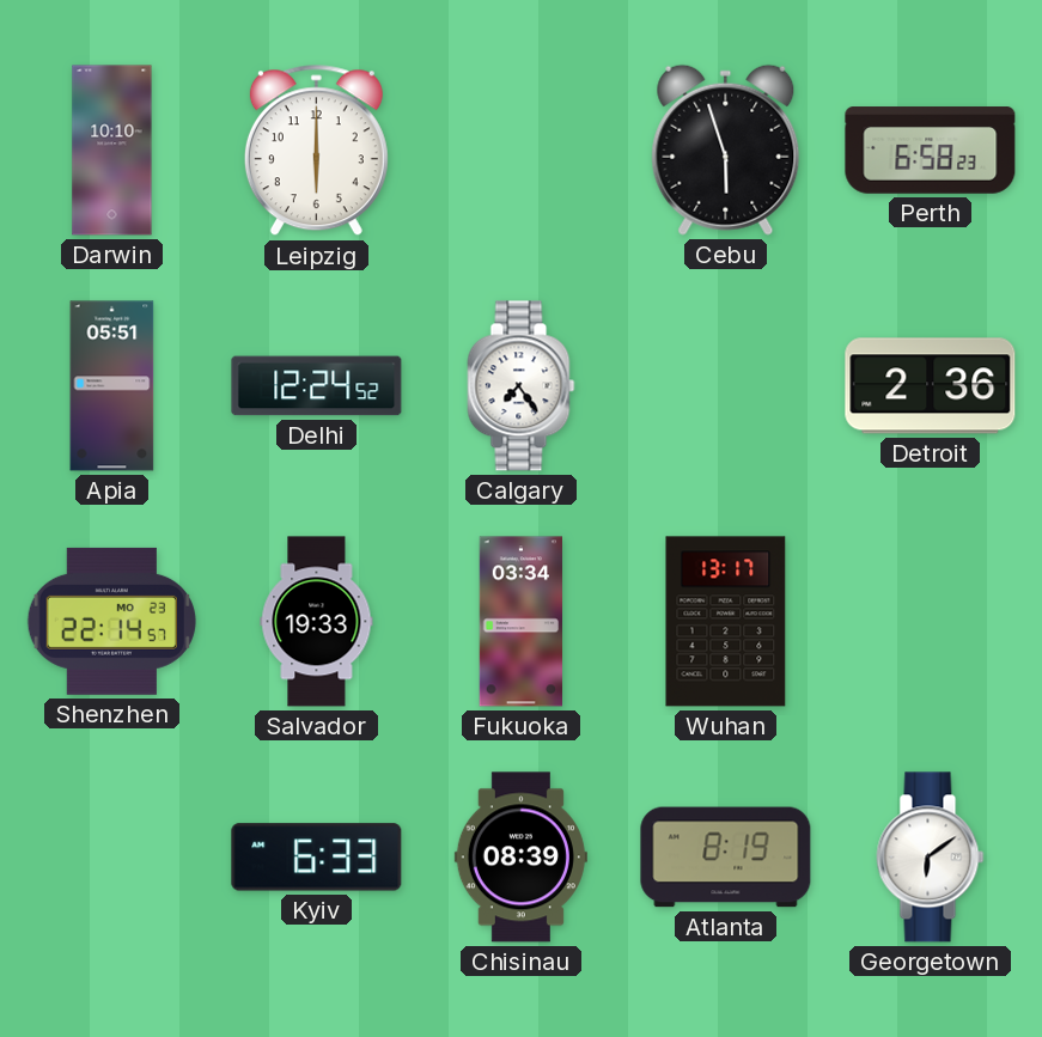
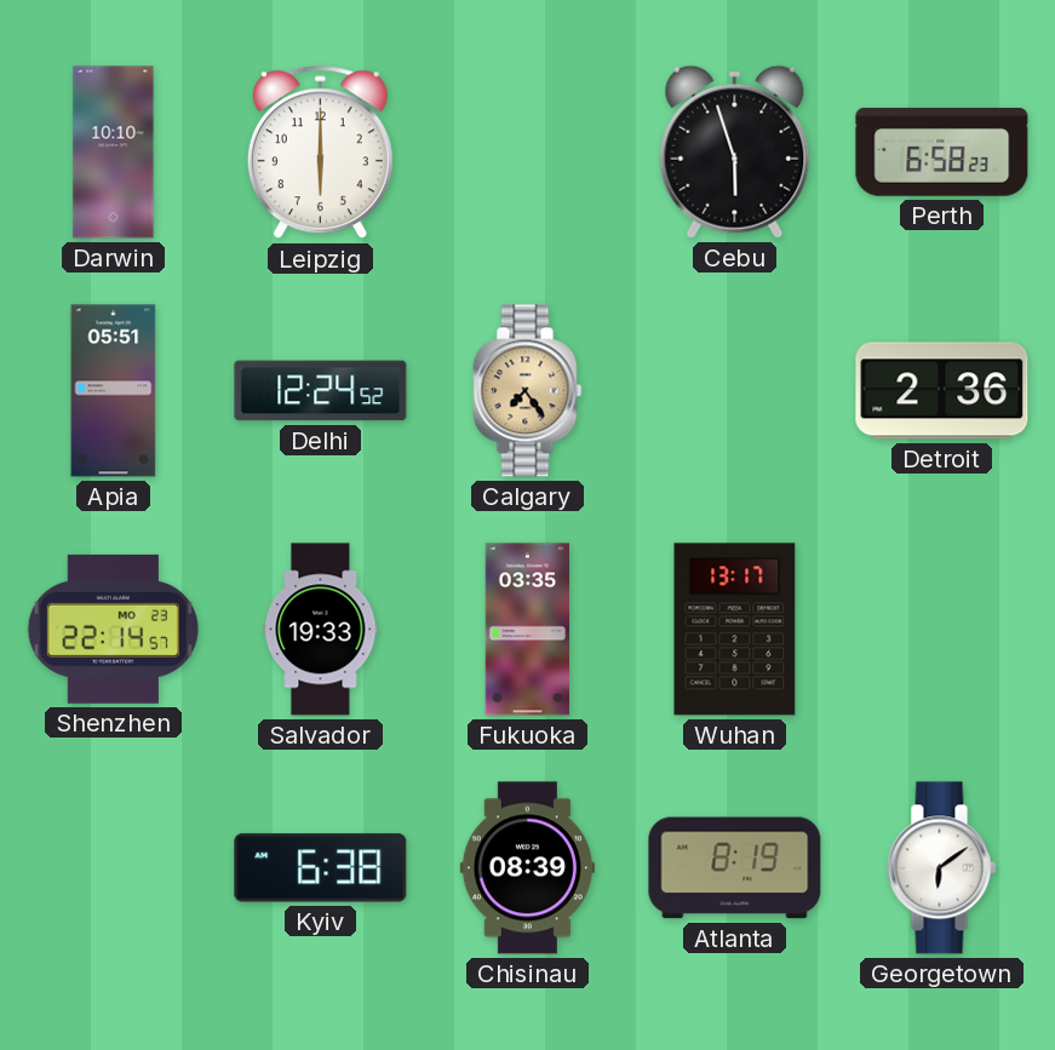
Calgary dial: white -> champagne
Fukuoka: 03:34 -> 03:35
Kyiv: 6:33 -> 6:38
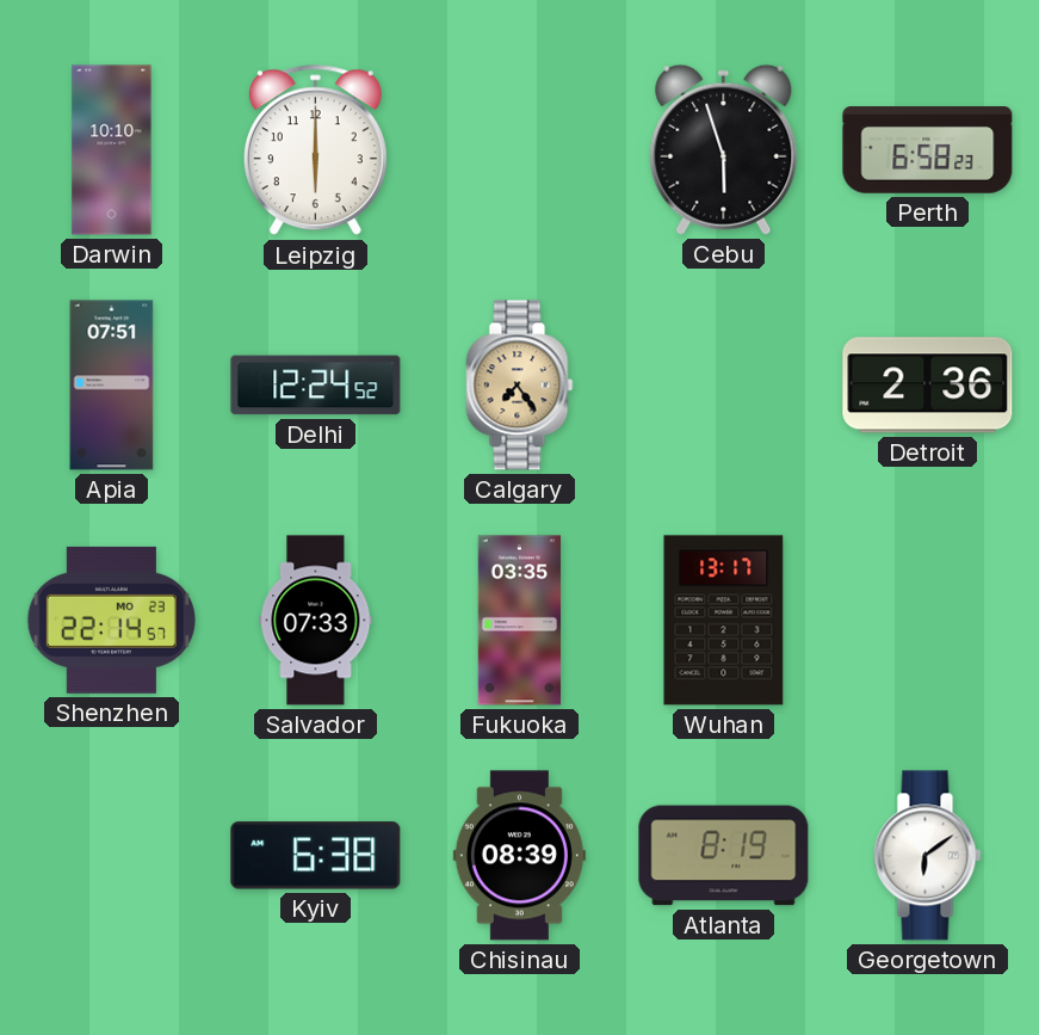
Apia: 05:51 -> 07:51
Salvador: 19:33 -> 07:33
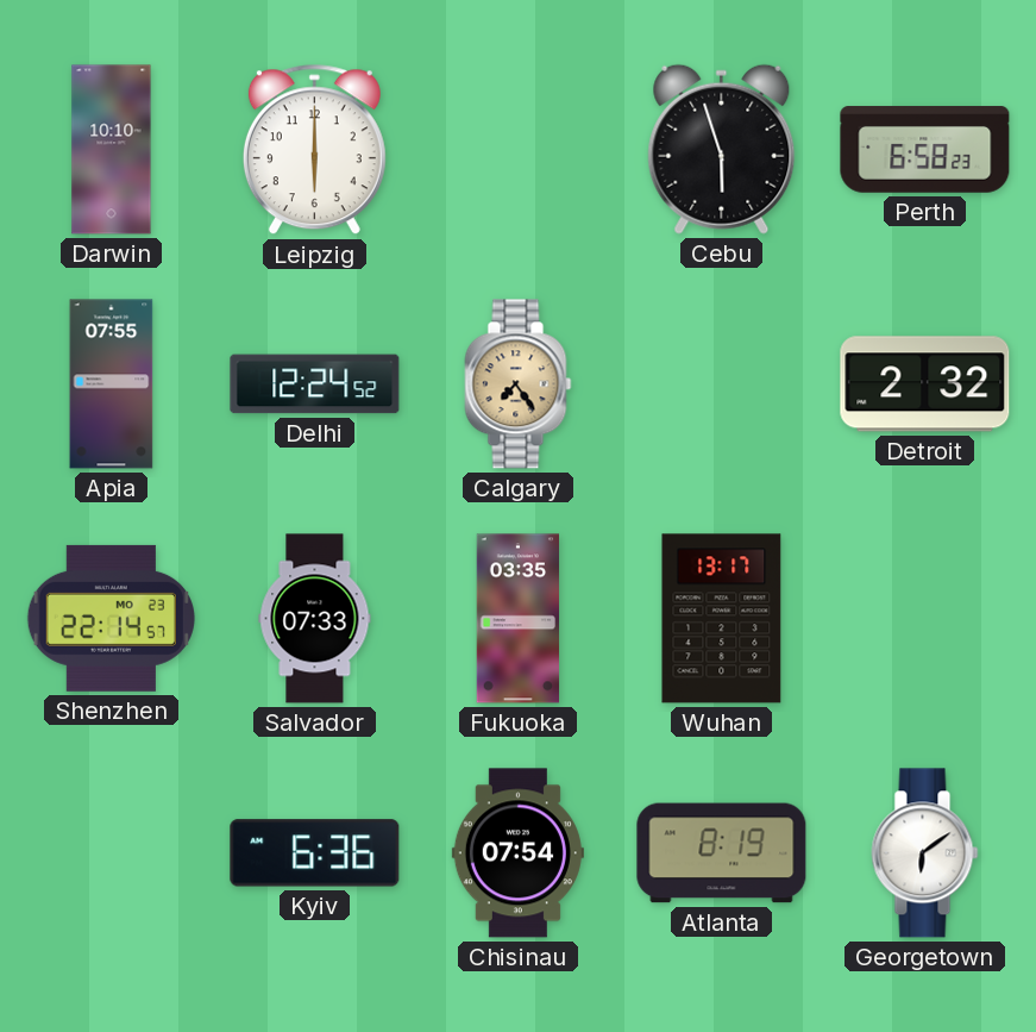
Apia: 07:51 -> 07:55
Detroit: 2:36 -> 2:32
Kyiv: 6:38 -> 6:36
Chisinau: 08:39 -> 07:54
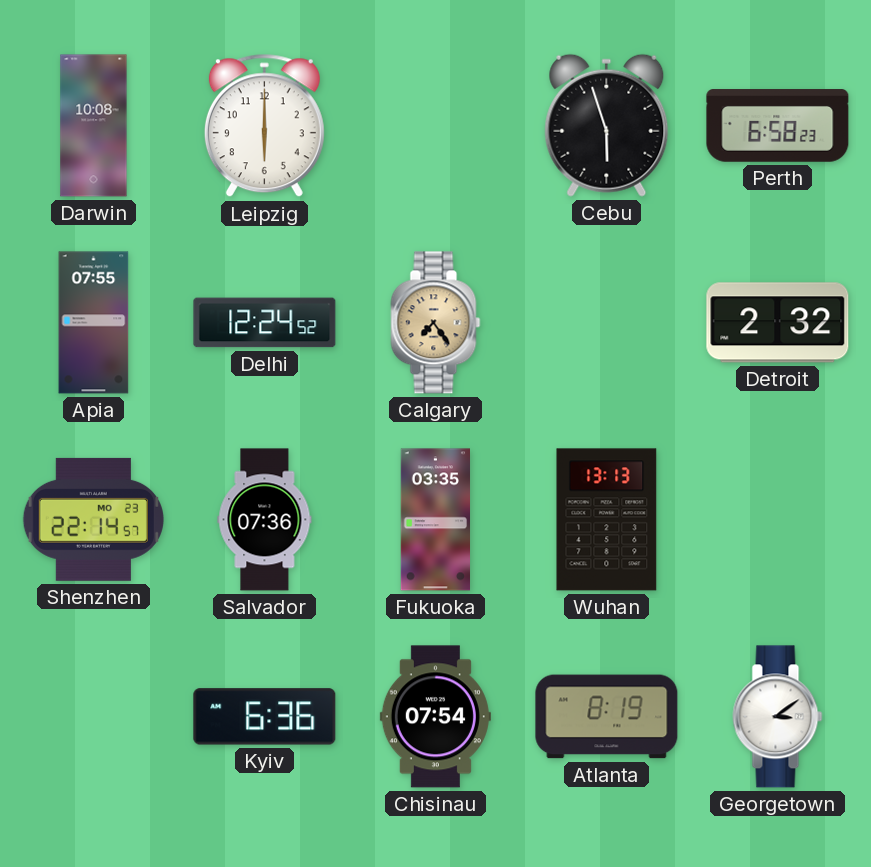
Darwin: 10:10 -> 10:08
Salvador: 07:33 -> 07:36
Wuhan: 13:17 -> 13:13
Georgetown: 6:09 -> 3:09
